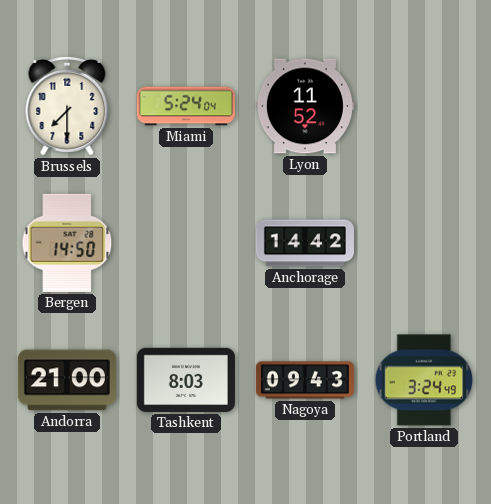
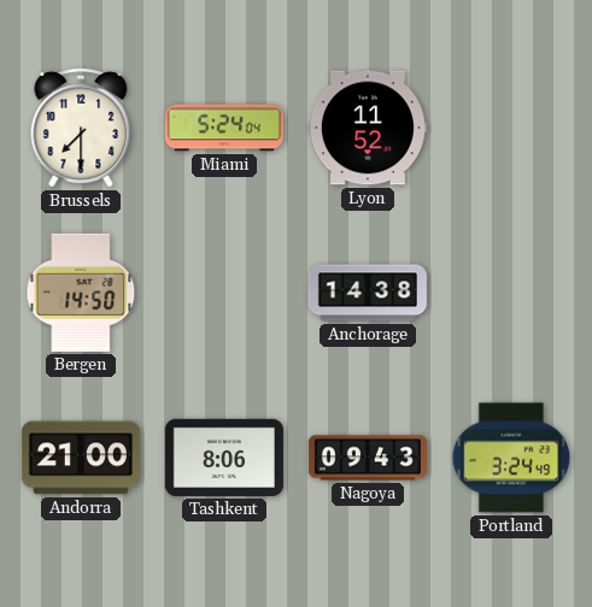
Anchorage: 14:42 -> 14:38
Tashkent: 8:03 -> 8:06
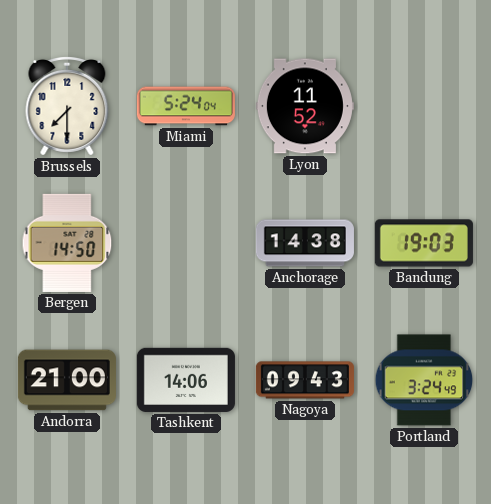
Bandung: none -> 19:03
Tashkent: 8:06 -> 14:06
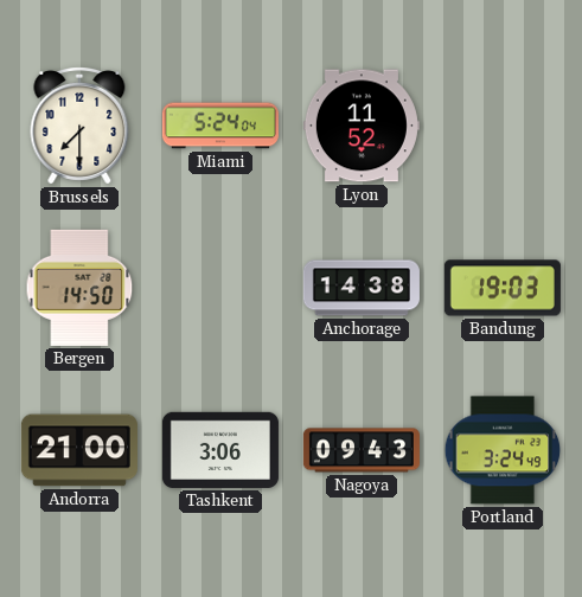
Tashkent: 14:06 -> 3:06
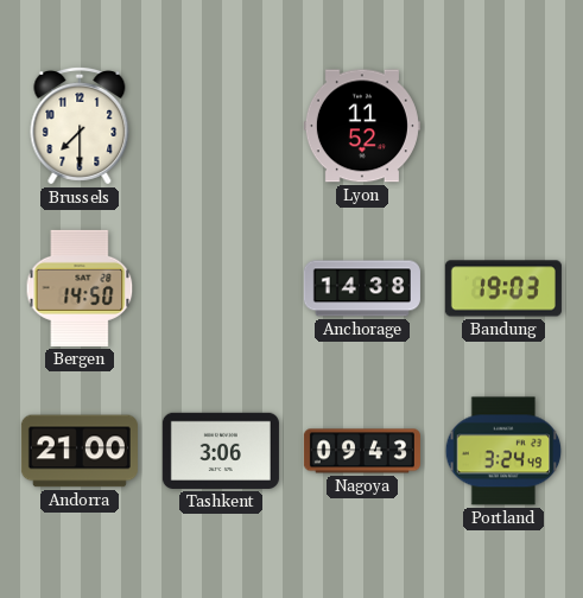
Miami: 5:24 -> none
